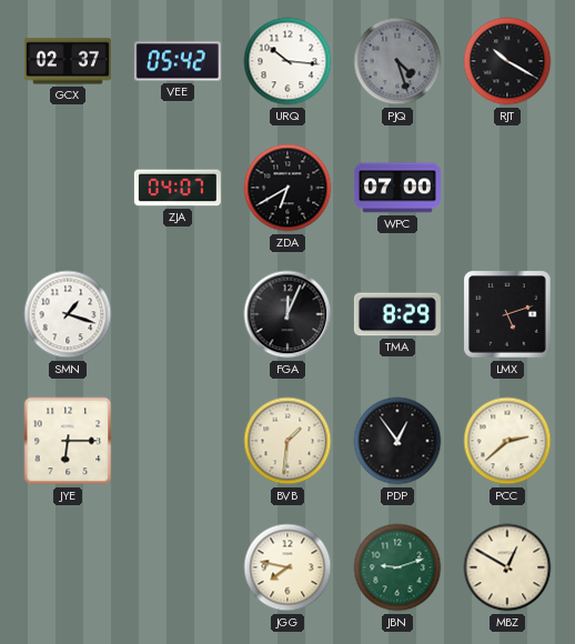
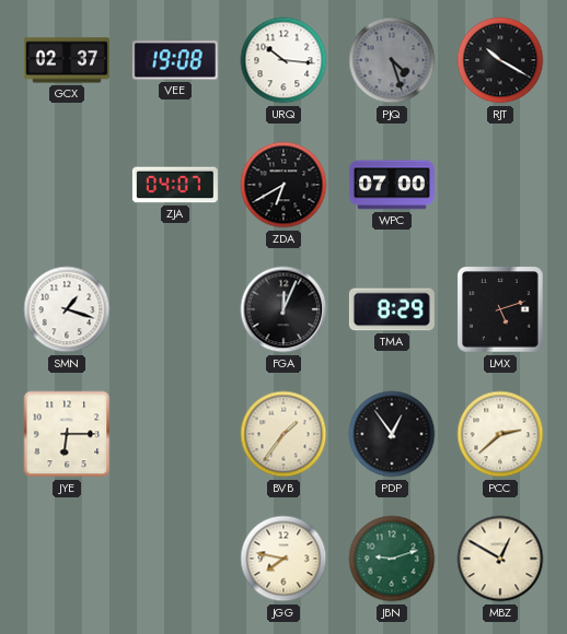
VEE: 05:42 -> 19:08
BVB: 1:31 -> 1:36
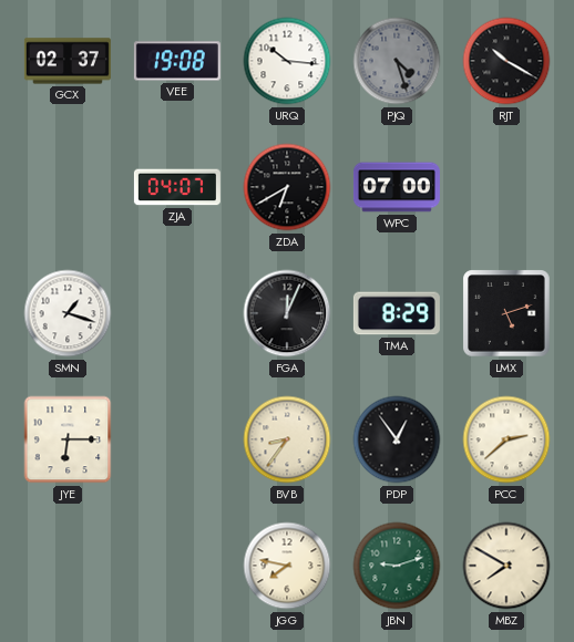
BVB: 1:36 -> 8:36
MBZ: 12:50 -> 7:50
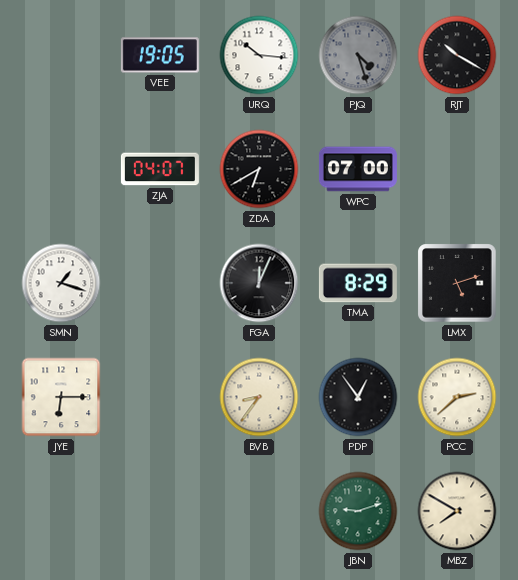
GCX: 02:37 -> none
VEE: 19:08 -> 19:05
JGG: 7:47 -> none
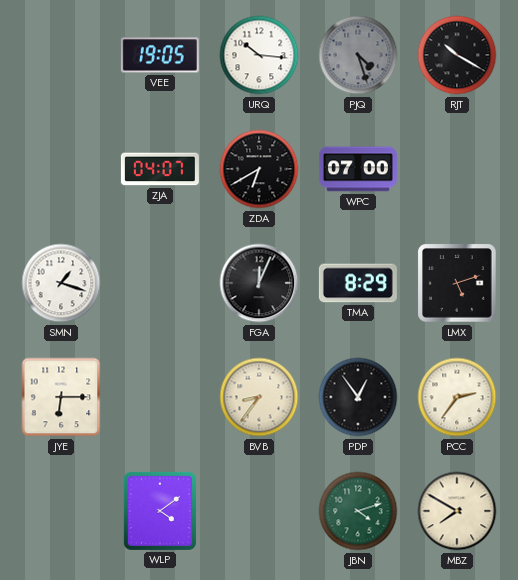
PCC: 2:38 -> 2:36
WLP: none -> 4:09
JBN: 9:12 -> 4:12
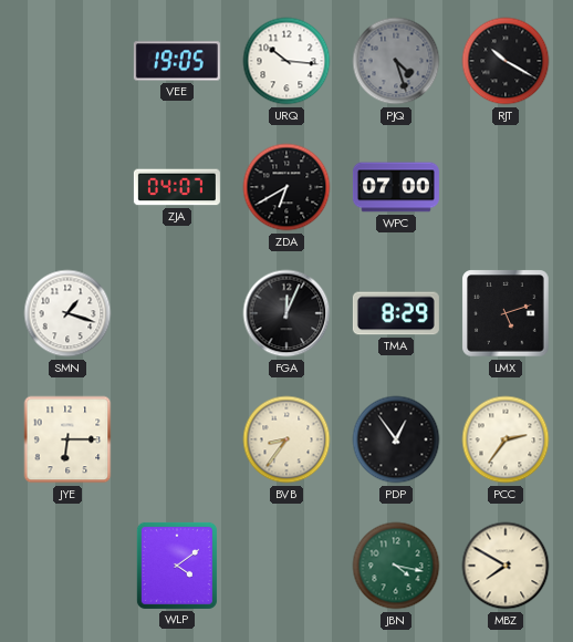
JBN: 4:12 -> 4:17
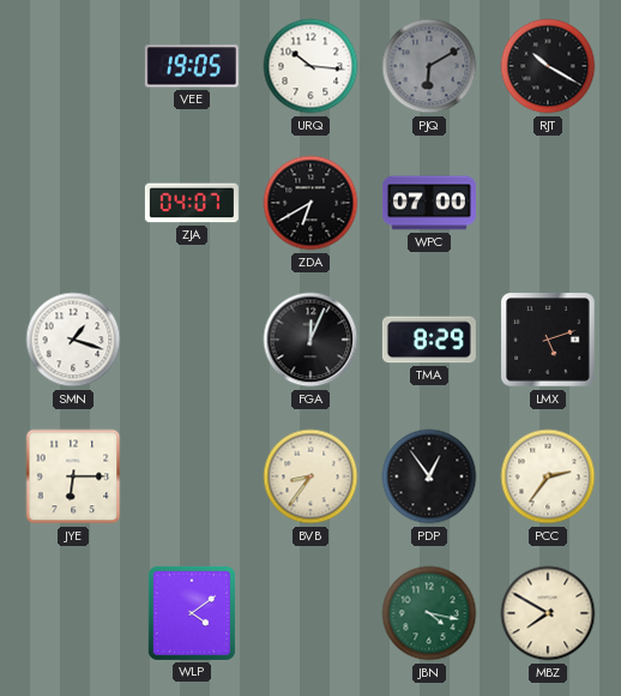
PJQ: 4:27 -> 6:10
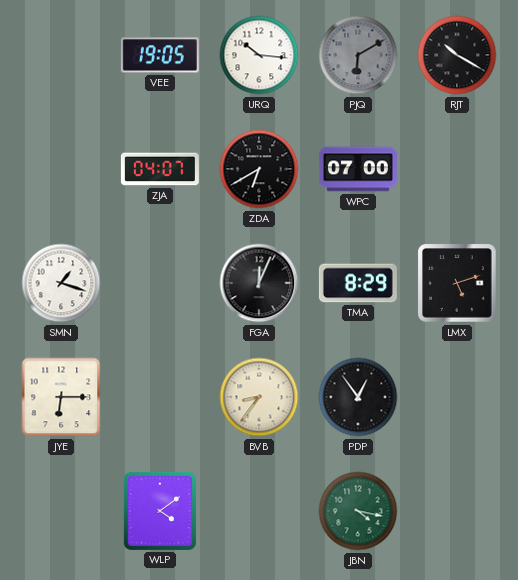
PCC: 2:36 -> none
MBZ: 7:50 -> none
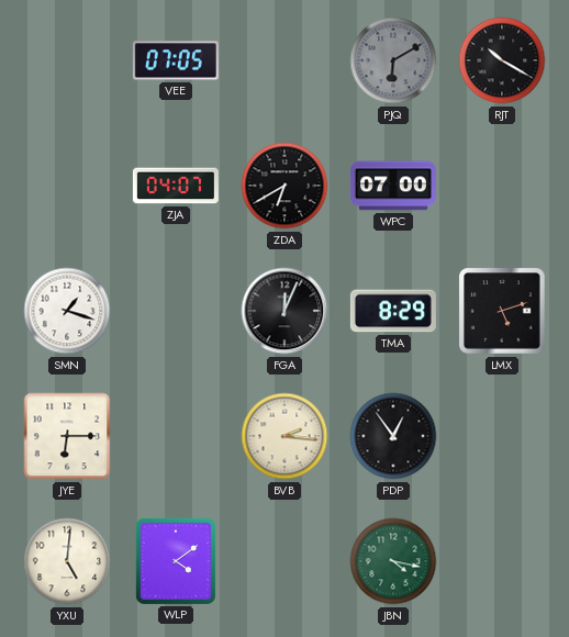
VEE: 19:05 -> 07:05
URQ: 10:16 -> none
BVB: 8:36 -> 2:16
YXU: none -> 5:01
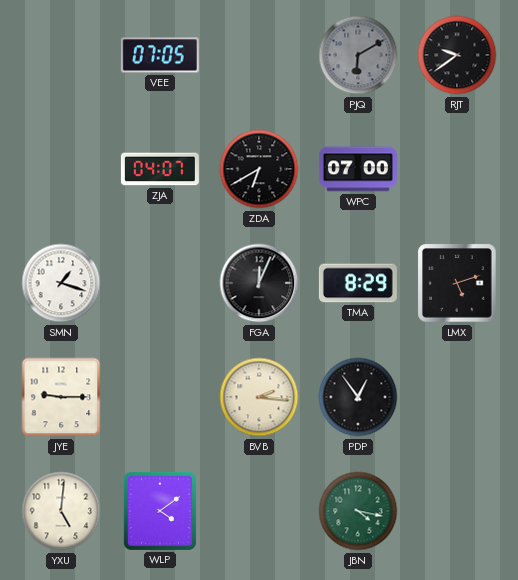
RJT: 10:20 -> 9:39
JYE: 6:15 -> 9:15
